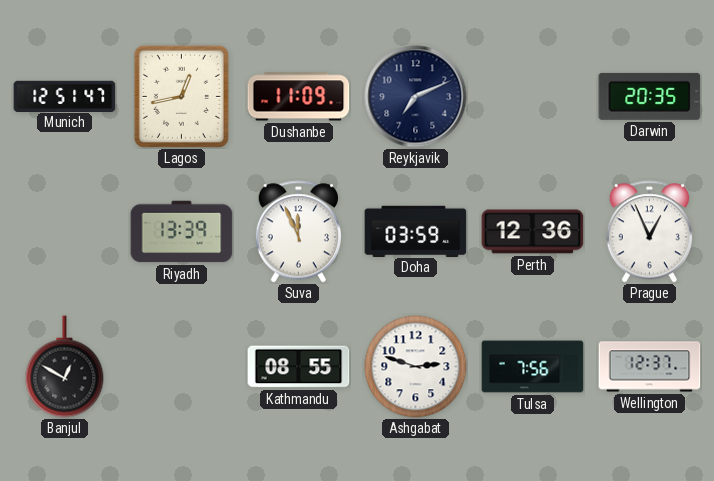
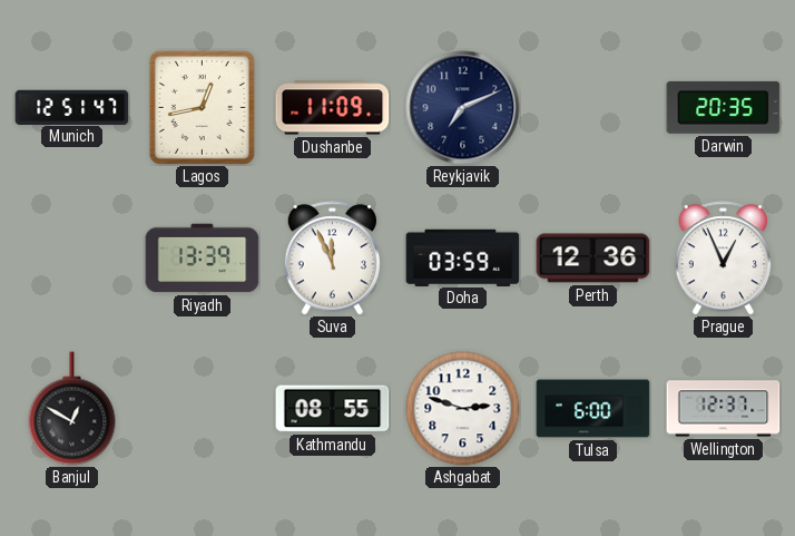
Tulsa: 7:56 -> 6:00
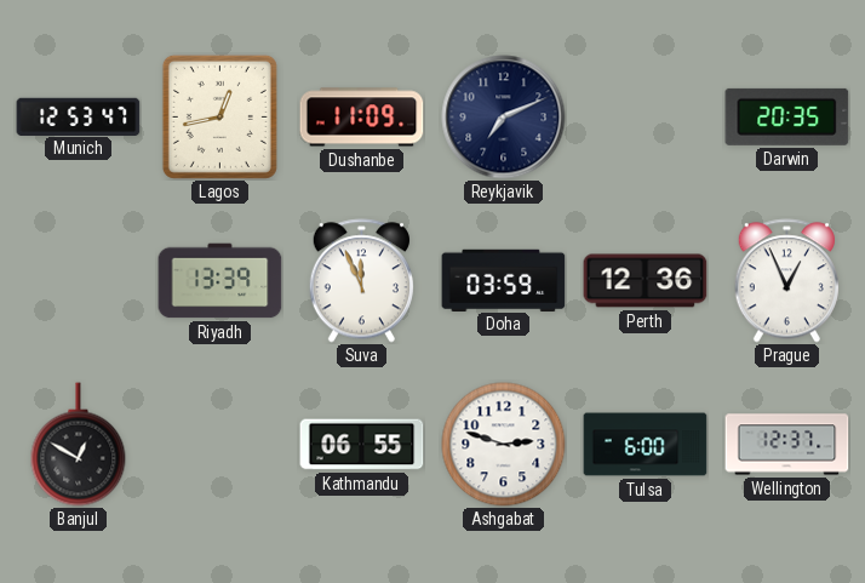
Munich: 12:51 -> 12:53
Kathmandu: 08:55 -> 06:55
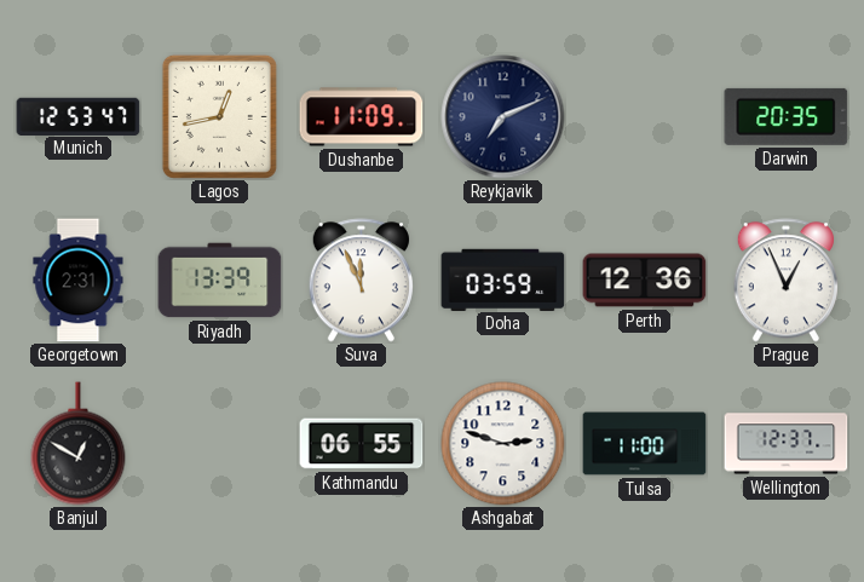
Georgetown: none -> 2:31
Tulsa: 6:00 -> 11:00
